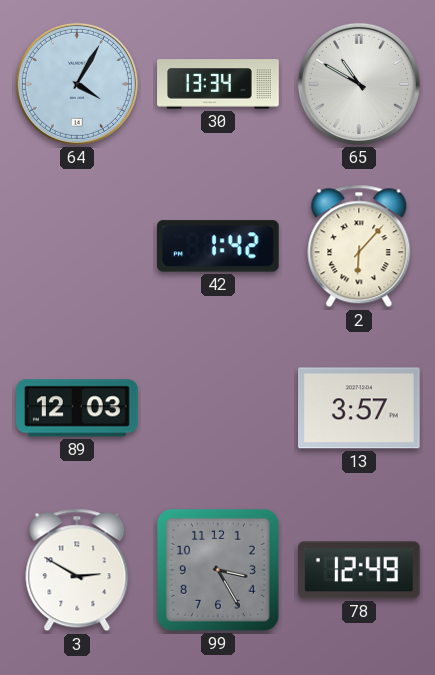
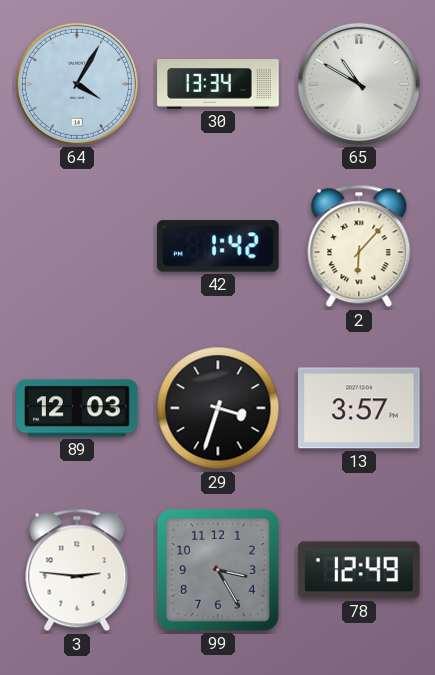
29: none -> 3:33
3: 2:50 -> 2:46
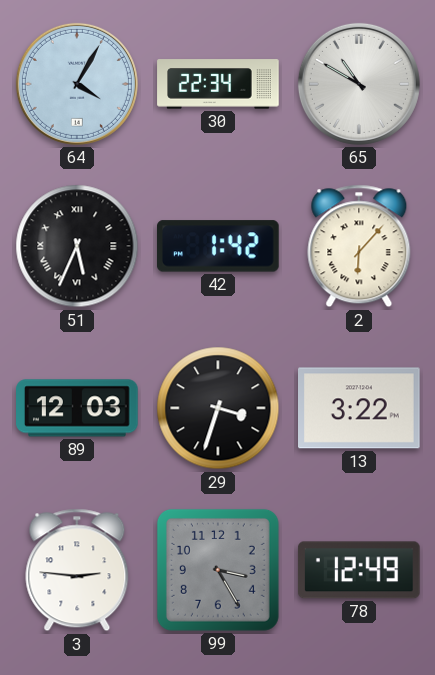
30: 13:34 -> 22:34
51: none -> 5:34
13: 3:57 -> 3:22
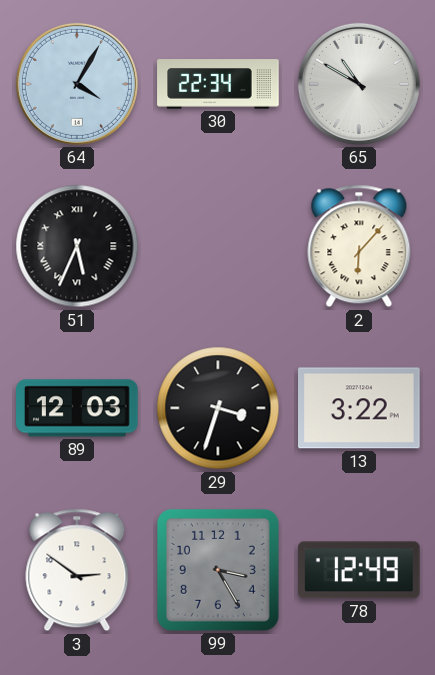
42: 1:42 -> none
3: 2:46 -> 2:51
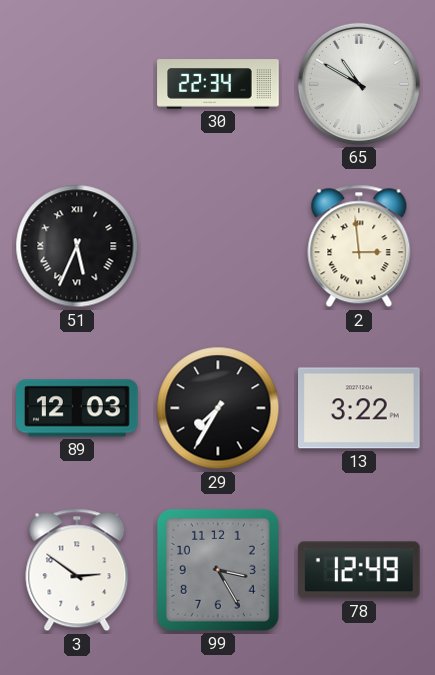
64: 4:05 -> none
2: 6:07 -> 2:59
29: 3:33 -> 7:35
